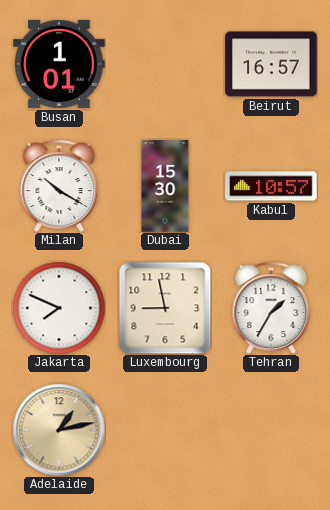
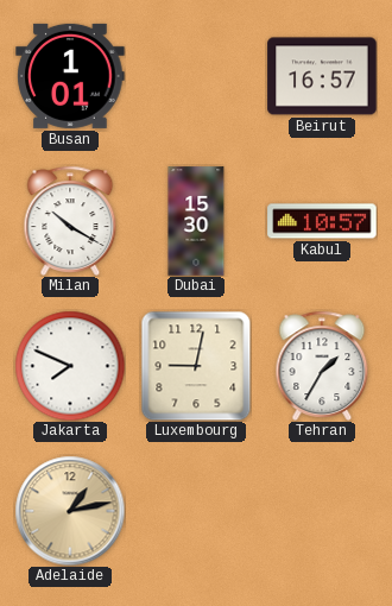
Luxembourg: 8:58 -> 9:02
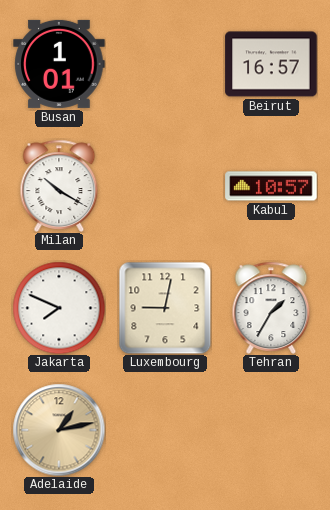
Dubai: 15:30 -> none
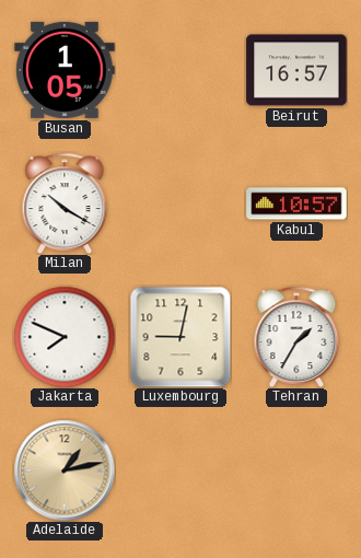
Busan: 1:01 -> 1:05
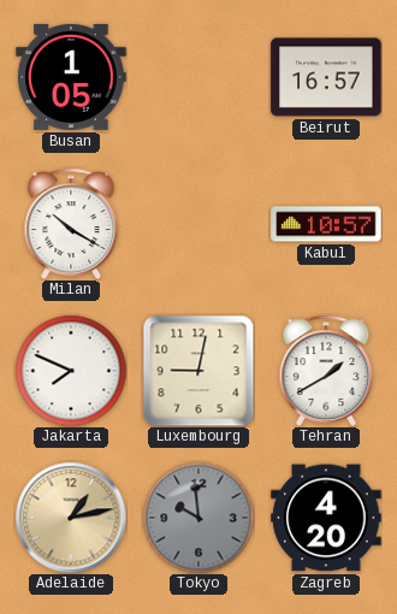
Tehran: 1:35 -> 1:40
Tokyo: none -> 9:59
Zagreb: none -> 4:20
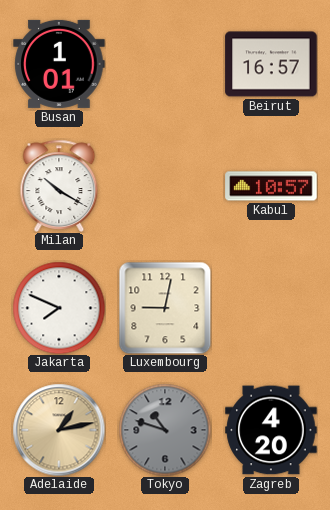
Busan: 1:05 -> 1:01
Tehran: 1:40 -> none
Tokyo: 9:59 -> 10:48
